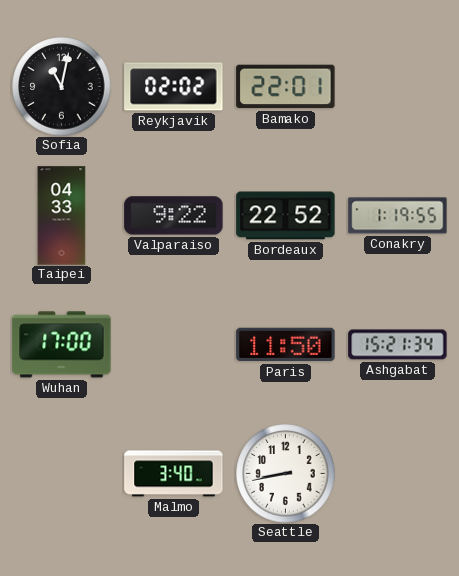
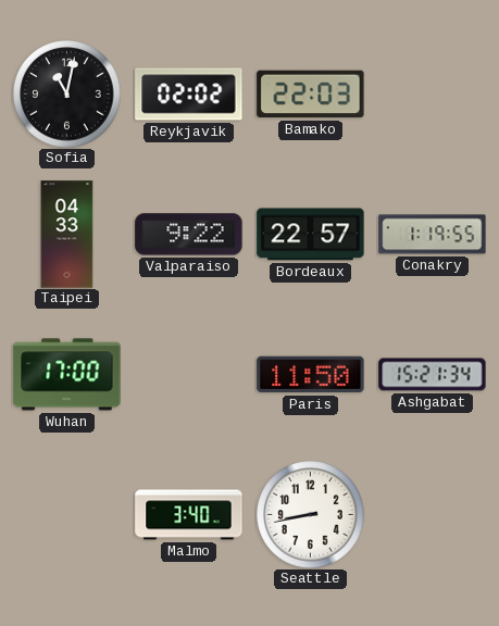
Bamako: 22:01 -> 22:03
Bordeaux: 22:52 -> 22:57
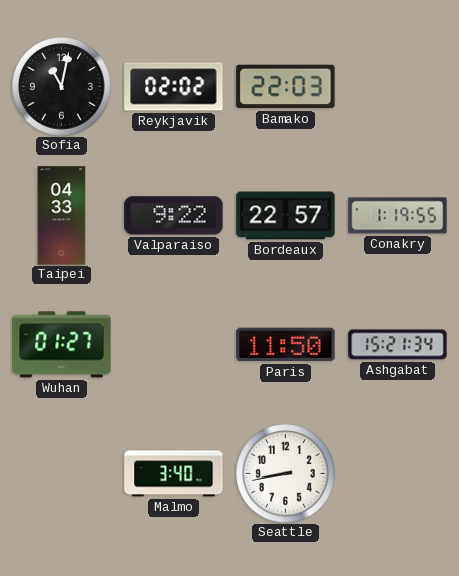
Wuhan: 17:00 -> 01:27
